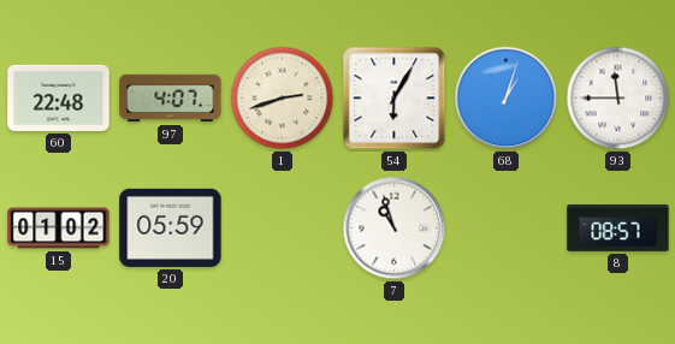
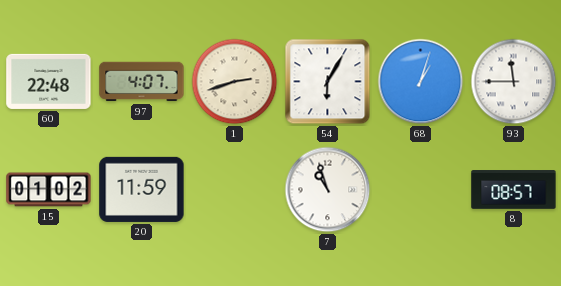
20: 05:59 -> 11:59
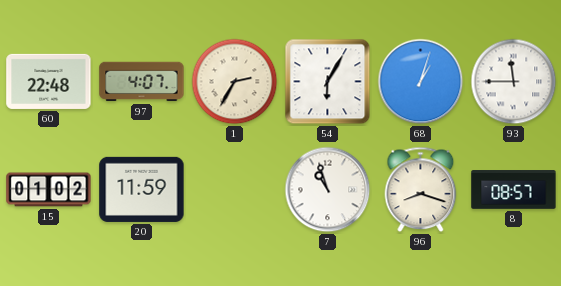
1: 2:42 -> 2:35
96: none -> 8:18
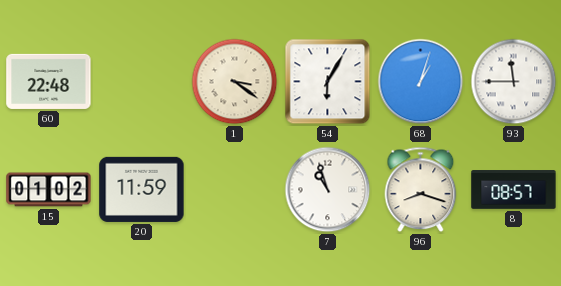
97: 4:07 -> none
1: 2:35 -> 3:21
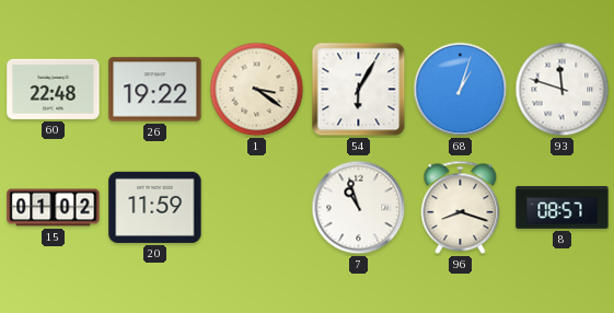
26: none -> 19:22
93: 11:45 -> 11:48
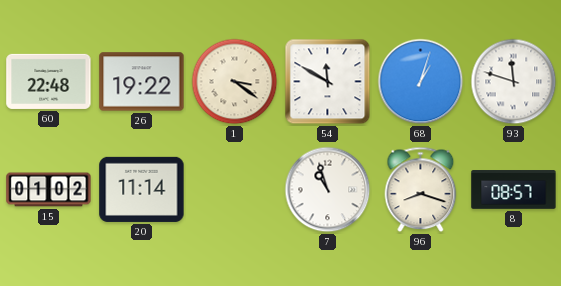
54: 6:05 -> 11:50
20: 11:59 -> 11:14
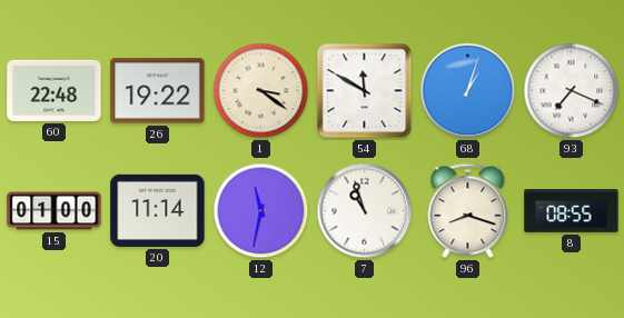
93: 11:48 -> 7:19
15: 01:02 -> 01:00
12: none -> 11:32
8: 08:57 -> 08:55
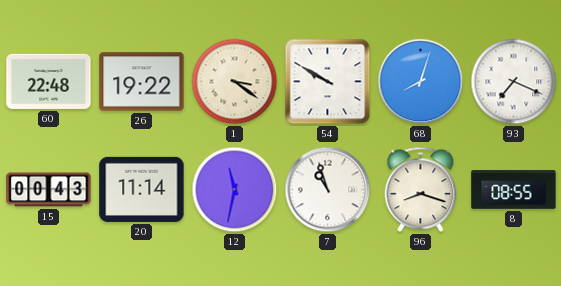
54: 11:50 -> 9:50
68: 1:03 -> 8:03
15: 01:00 -> 00:43
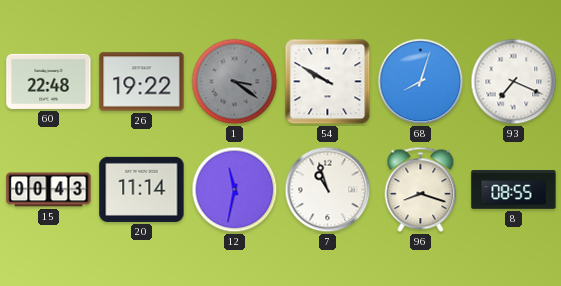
1 dial: cream -> grey
